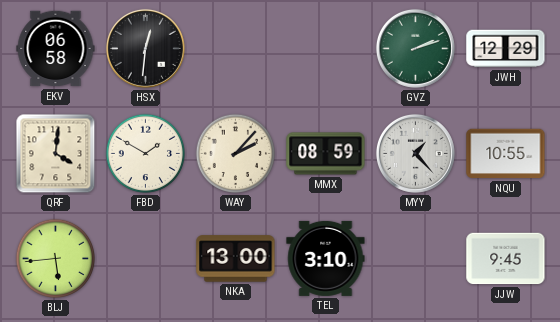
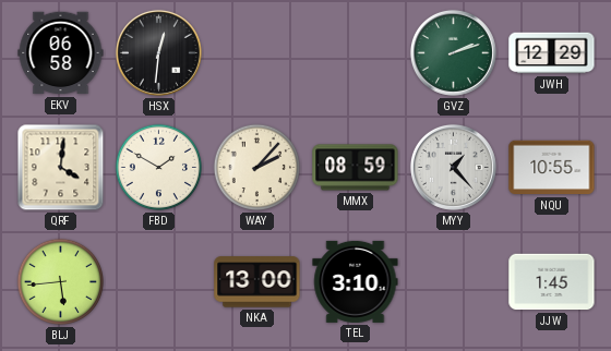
JJW: 9:45 -> 1:45
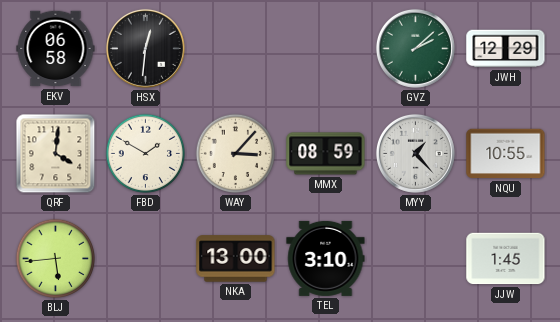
GVZ: 2:12 -> 2:08
WAY: 2:07 -> 3:07
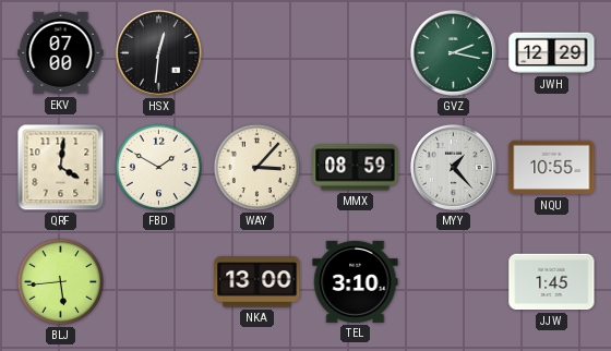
EKV: 06:58 -> 07:00
GVZ: 2:08 -> 2:17
